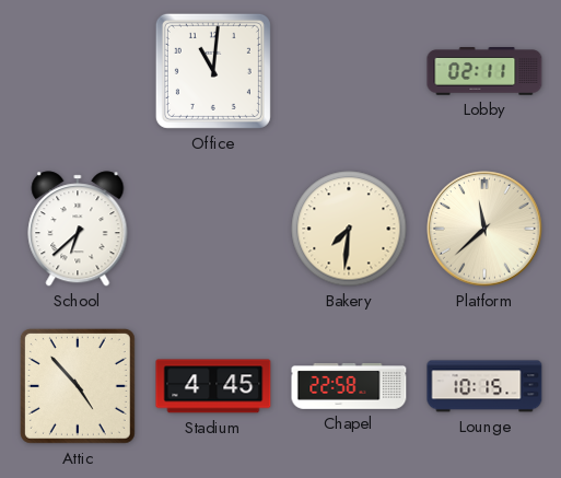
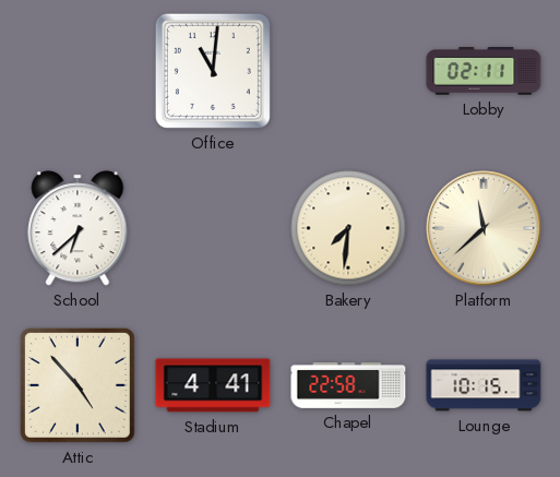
Stadium: 4:45 -> 4:41
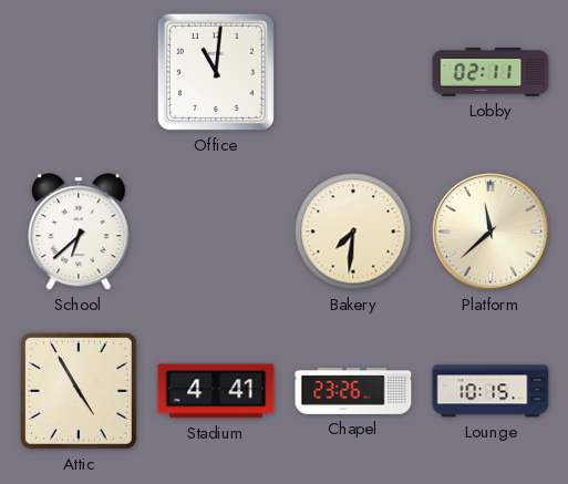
Attic: 4:53 -> 4:55
Chapel: 22:58 -> 23:26
